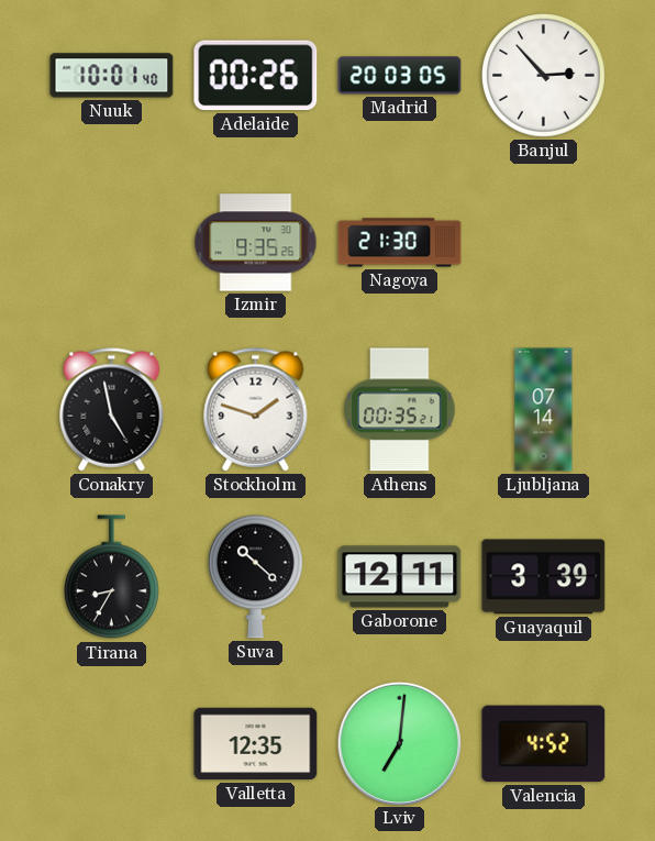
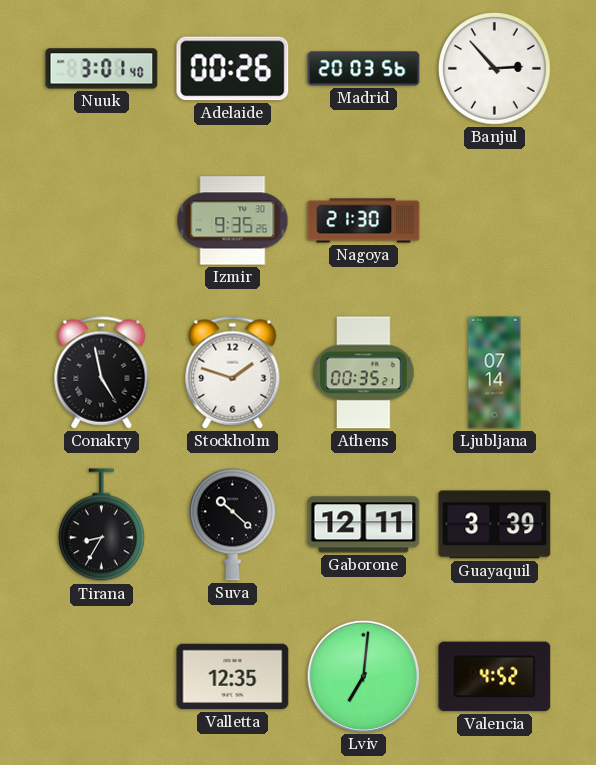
Nuuk: 10:01 -> 3:01
Madrid: 20:03:05 -> 20:03:56
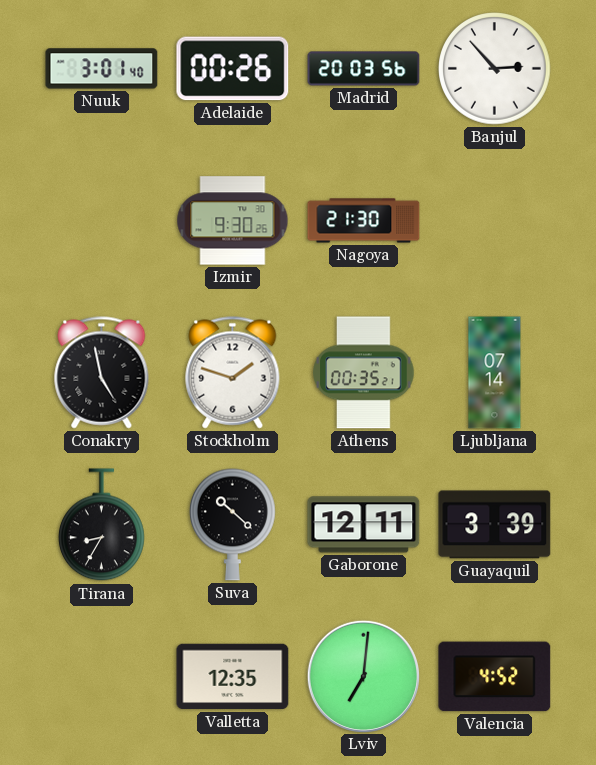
Izmir: 9:35 -> 9:30
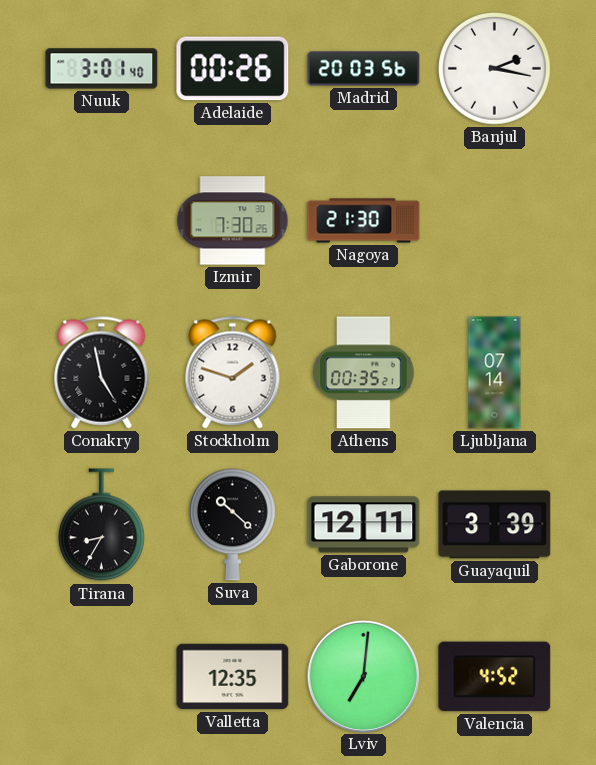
Banjul: 2:53 -> 2:17
Izmir: 9:30 -> 7:30
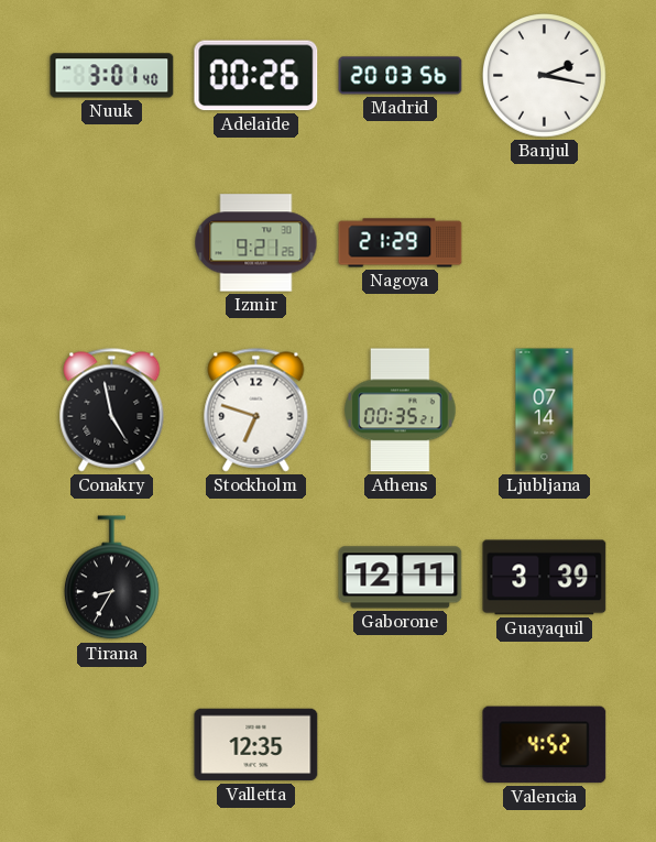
Izmir: 7:30 -> 9:21
Nagoya: 21:30 -> 21:29
Stockholm: 1:48 -> 6:48
Suva: 10:22 -> none
Lviv: 7:01 -> none
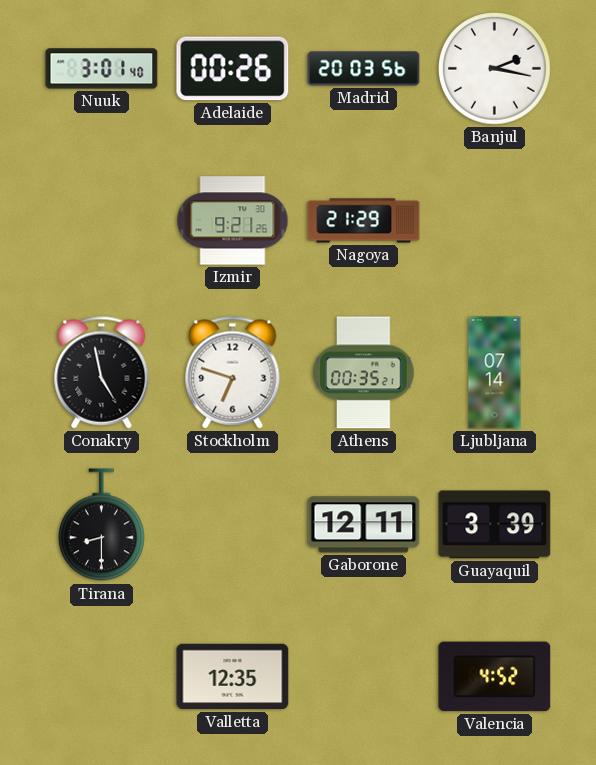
Tirana: 8:35 -> 8:30
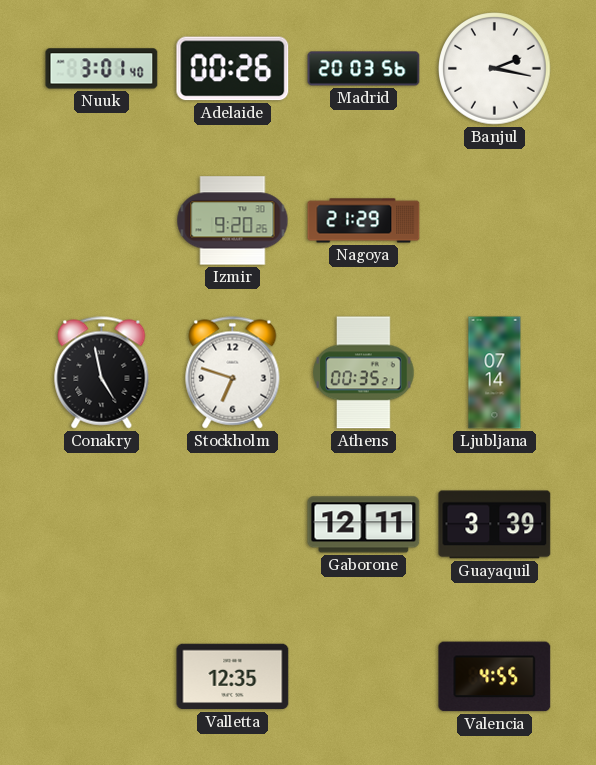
Izmir: 9:21 -> 9:20
Tirana: 8:30 -> none
Valencia: 4:52 -> 4:55
